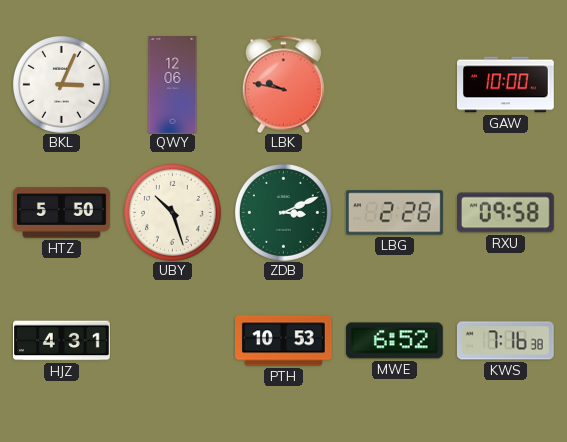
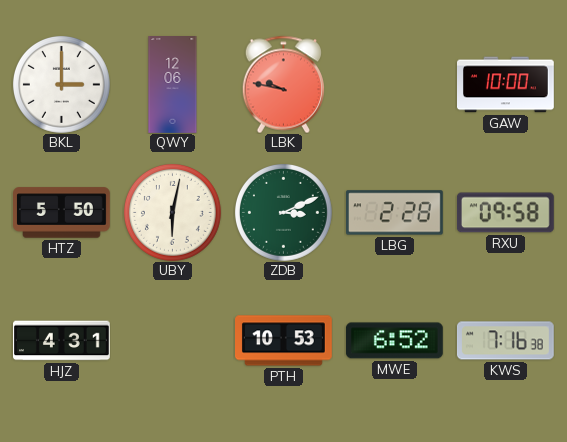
BKL: 3:04 -> 3:00
UBY: 10:27 -> 6:02
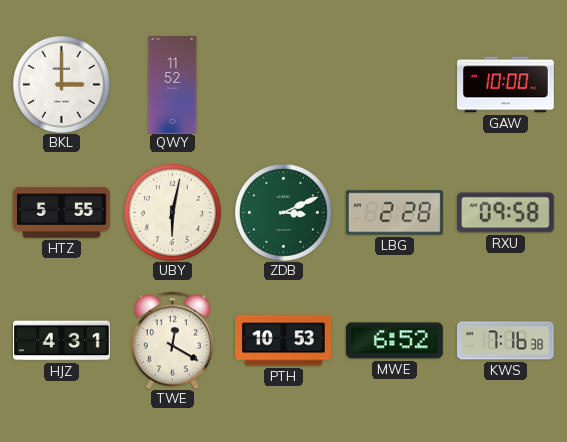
QWY: 12:06 -> 11:52
LBK: 9:47 -> none
HTZ: 5:50 -> 5:55
TWE: none -> 12:20
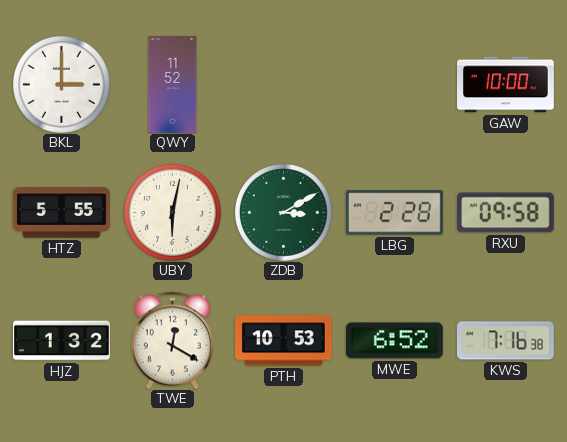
ZDB: 3:11 -> 3:10
HJZ: 4:31 -> 1:32
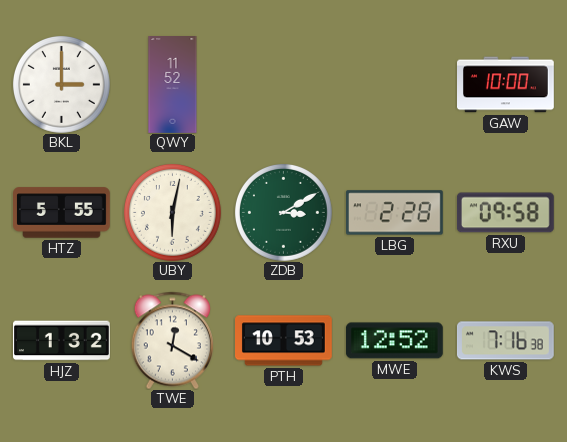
MWE: 6:52 -> 12:52
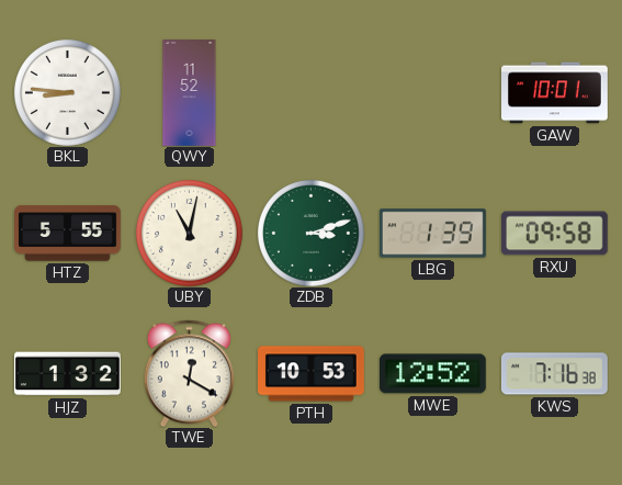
BKL: 3:00 -> 8:46
GAW: 10:00 -> 10:01
UBY: 6:02 -> 11:02
ZDB: 3:10 -> 3:12
LBG: 2:28 -> 1:39
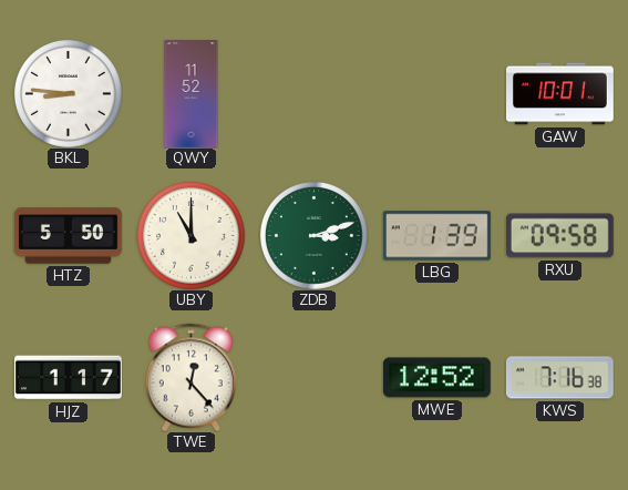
HTZ: 5:55 -> 5:50
UBY: 11:02 -> 11:00
HJZ: 1:32 -> 1:17
TWE: 12:20 -> 12:23
PTH: 10:53 -> none
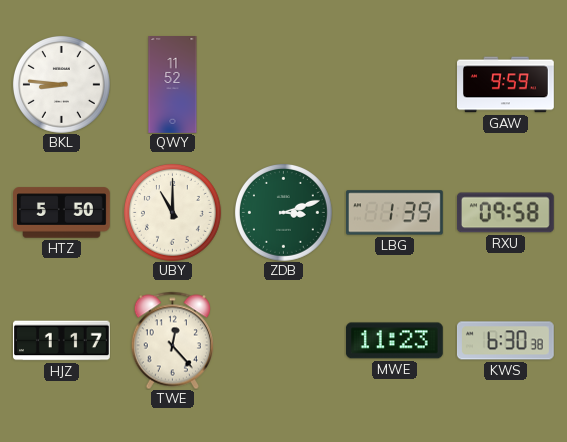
GAW: 10:01 -> 9:59
MWE: 12:52 -> 11:23
KWS: 7:16 -> 6:30
